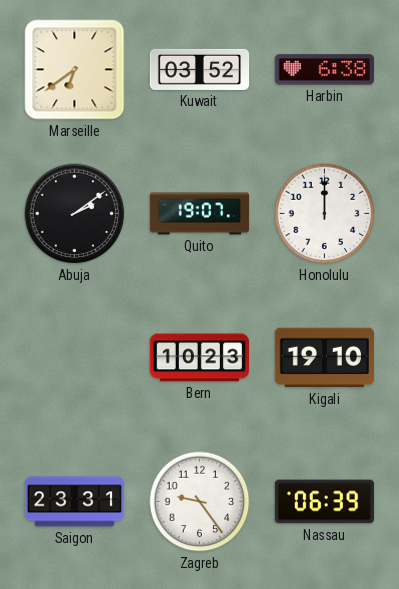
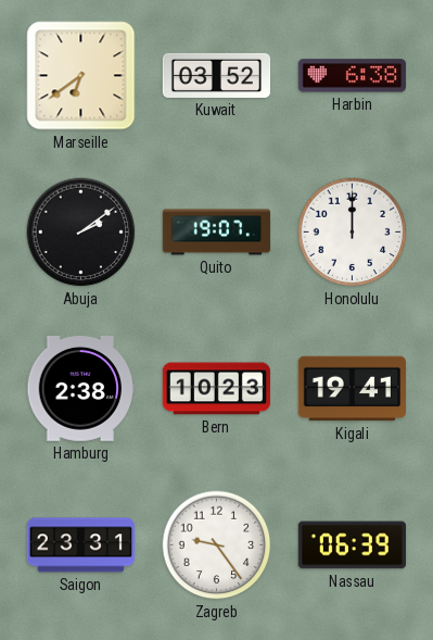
Hamburg: none -> 2:38
Kigali: 19:10 -> 19:41
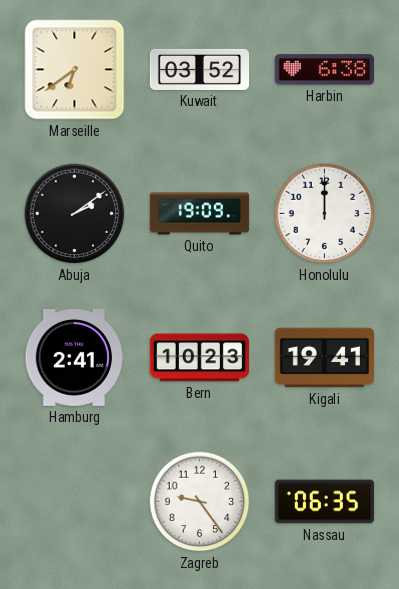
Quito: 19:07 -> 19:09
Hamburg: 2:38 -> 2:41
Saigon: 23:31 -> none
Nassau: 06:39 -> 06:35
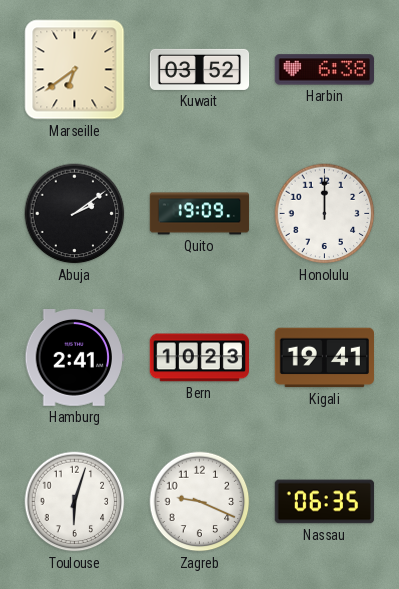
Toulouse: none -> 6:03
Zagreb: 9:24 -> 9:19
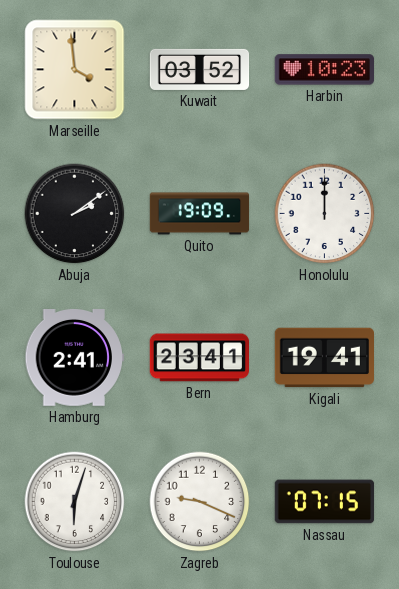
Marseille: 6:39 -> 3:59
Harbin: 6:38 -> 10:23
Bern: 10:23 -> 23:41
Nassau: 06:35 -> 07:15
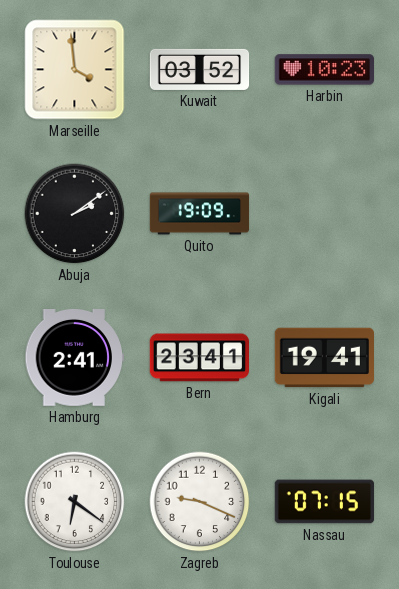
Honolulu: 12:00 -> none
Toulouse: 6:03 -> 6:21
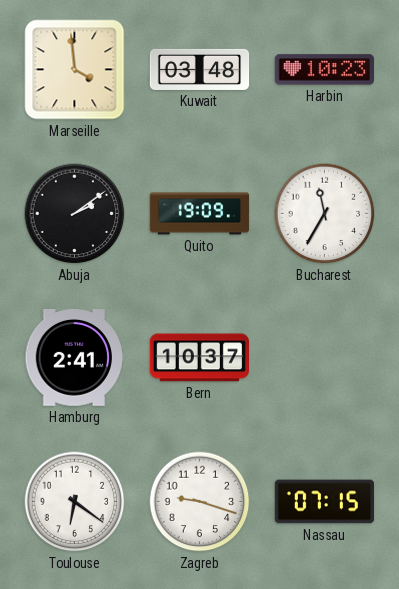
Kuwait: 03:52 -> 03:48
Bucharest: none -> 11:35
Bern: 23:41 -> 10:37
Kigali: 19:41 -> none
Zagreb: 9:19 -> 9:18
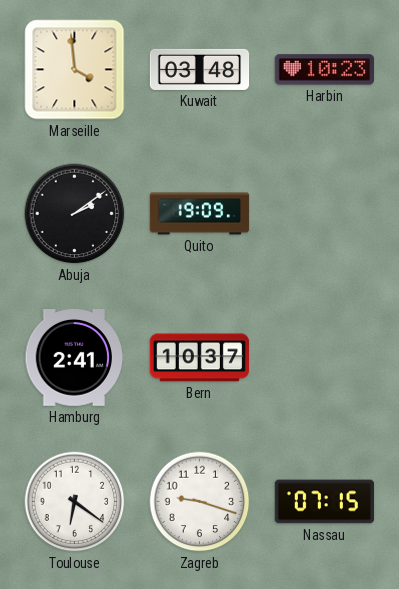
Bucharest: 11:35 -> none
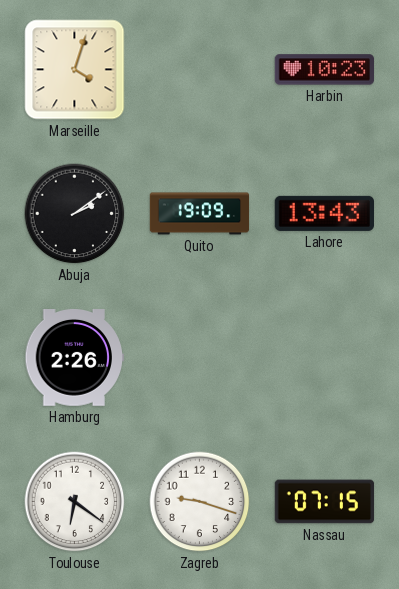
Marseille: 3:59 -> 4:03
Kuwait: 03:48 -> none
Lahore: none -> 13:43
Hamburg: 2:41 -> 2:26
Bern: 10:37 -> none
